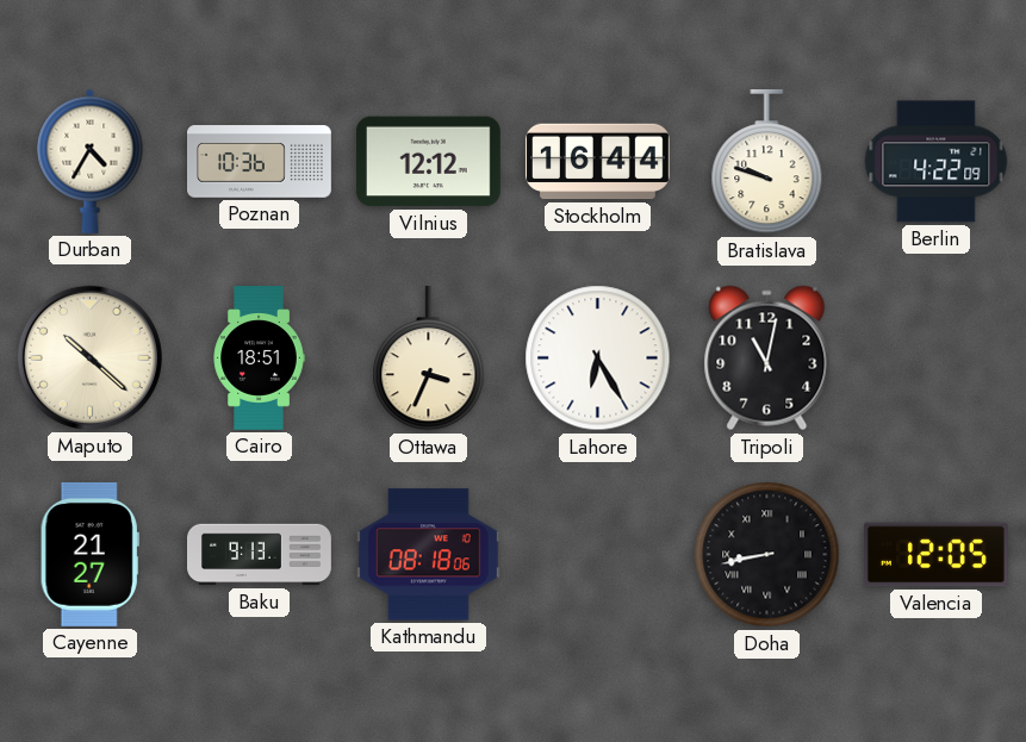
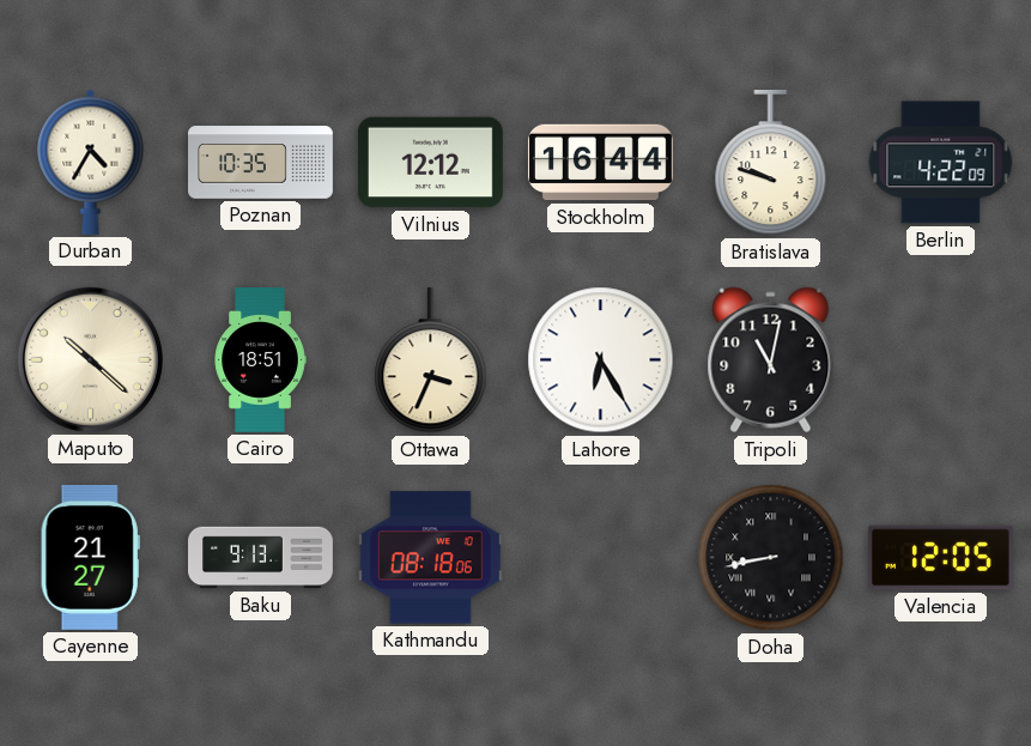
Poznan: 10:36 -> 10:35
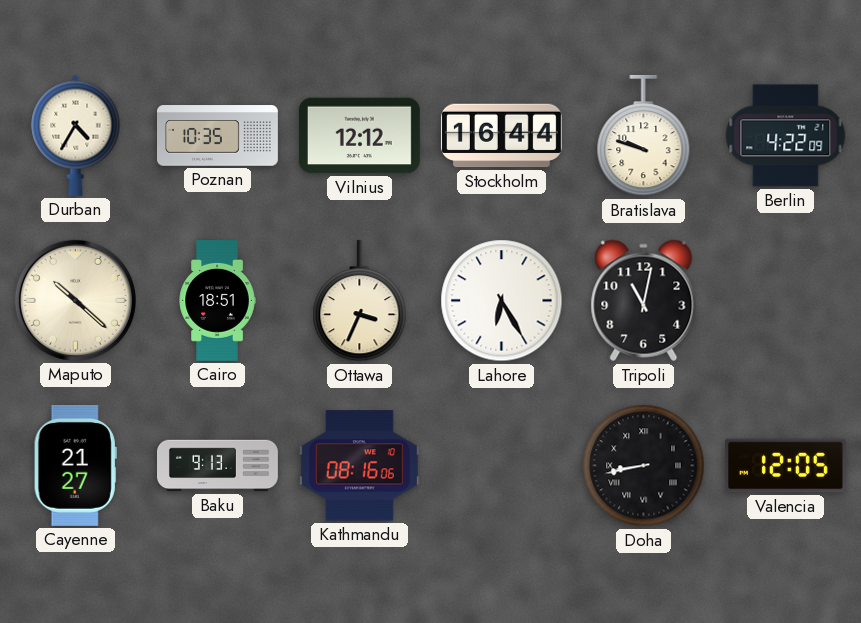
Kathmandu: 08:18 -> 08:16
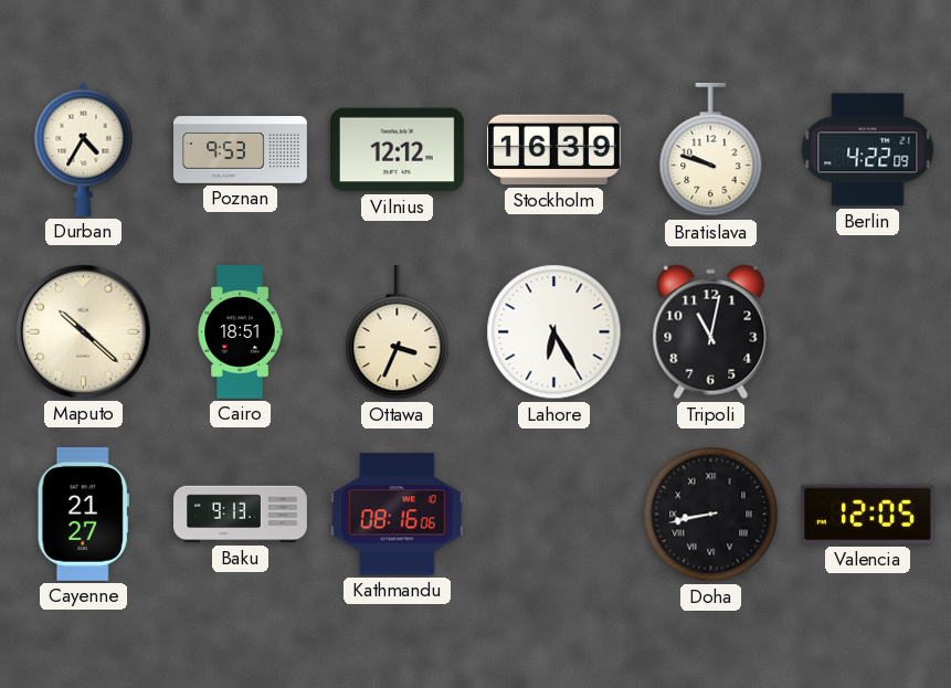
Poznan: 10:35 -> 9:53
Stockholm: 16:44 -> 16:39
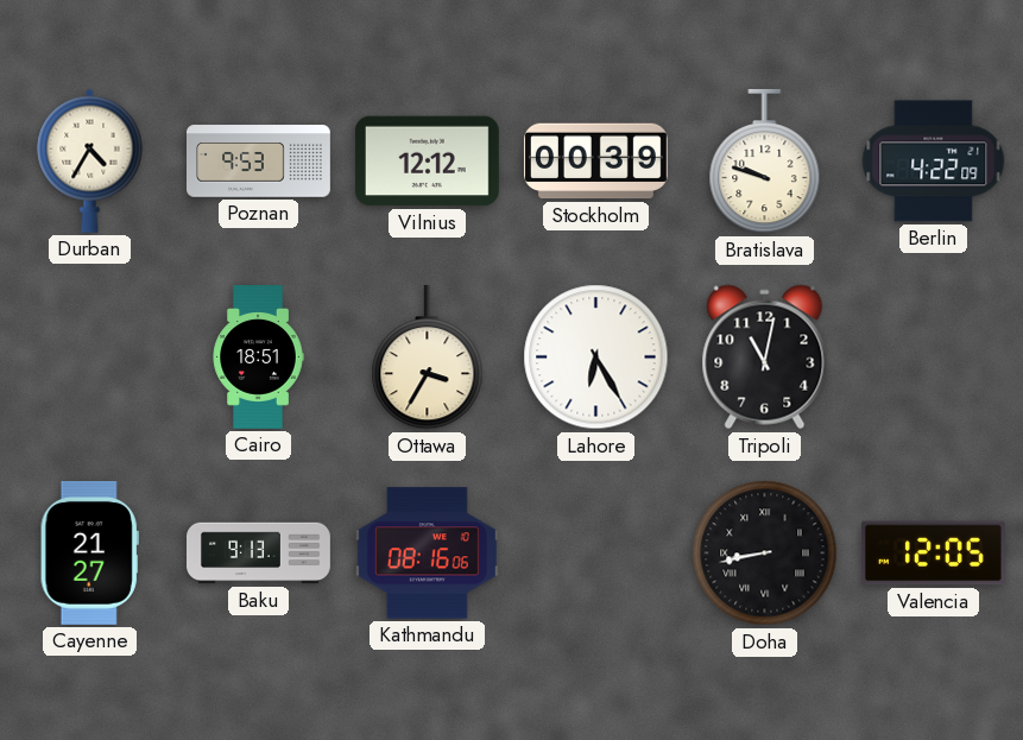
Stockholm: 16:39 -> 00:39
Maputo: 10:22 -> none
Ottawa: 3:34 -> 3:35
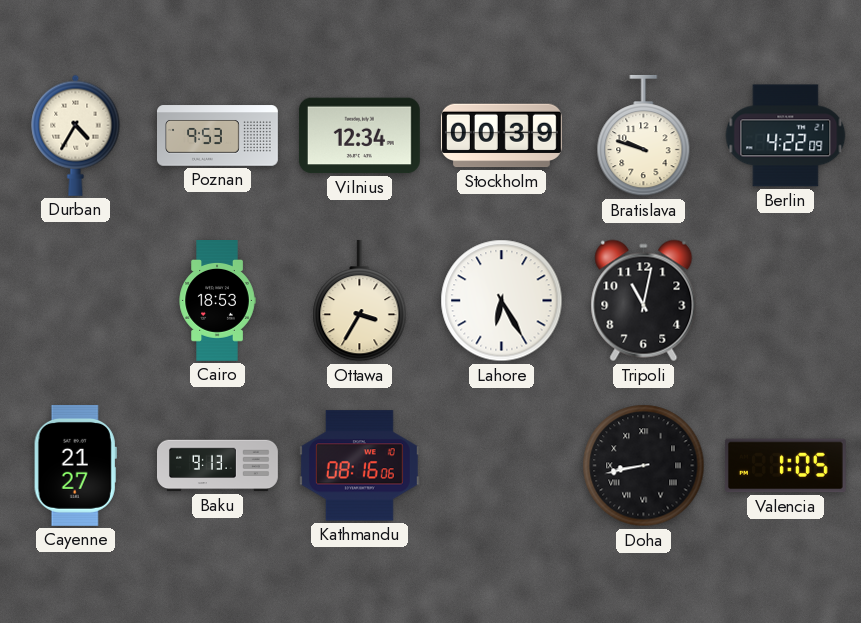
Vilnius: 12:12 -> 12:34
Cairo: 18:51 -> 18:53
Valencia: 12:05 -> 1:05
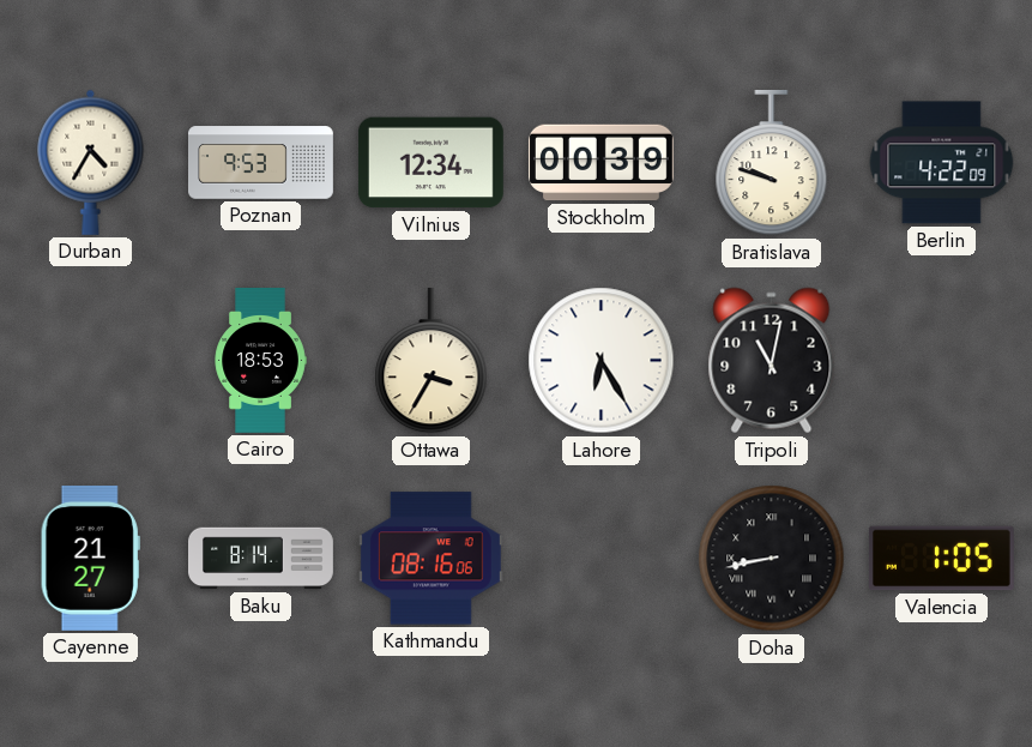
Baku: 9:13 -> 8:14
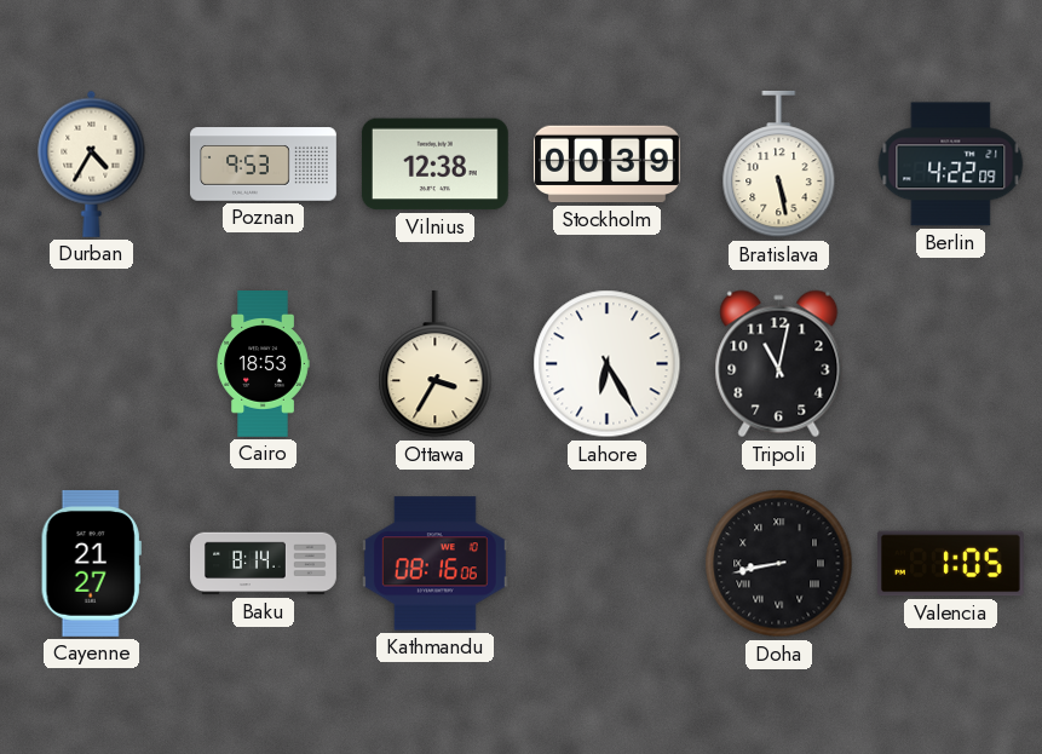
Vilnius: 12:34 -> 12:38
Bratislava: 9:48 -> 5:28
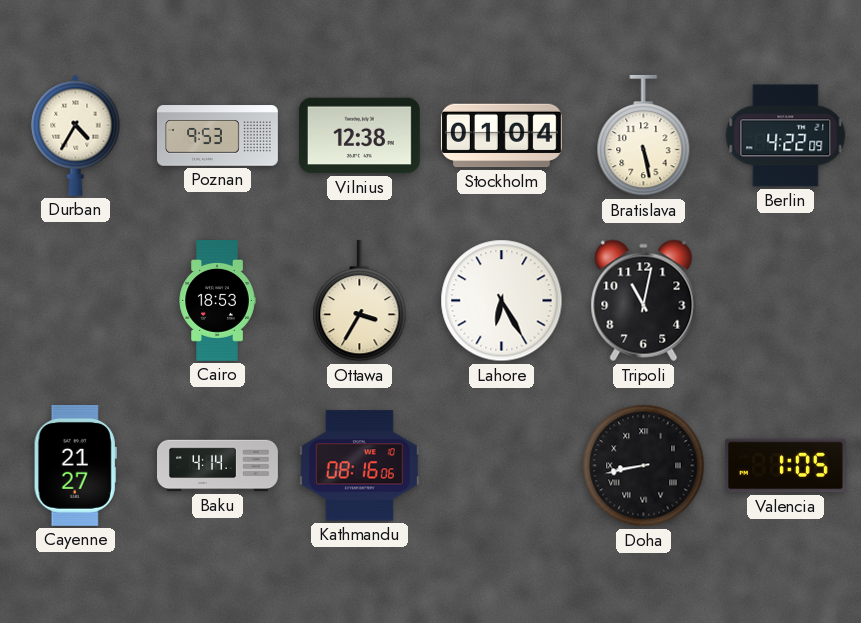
Stockholm: 00:39 -> 01:04
Baku: 8:14 -> 4:14
